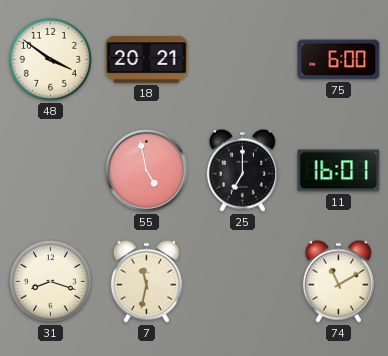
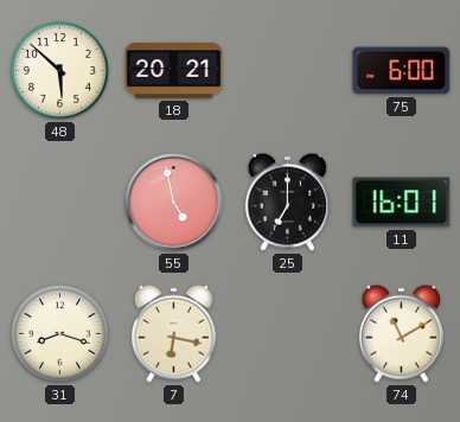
48: 3:51 -> 5:52
7: 11:32 -> 6:17
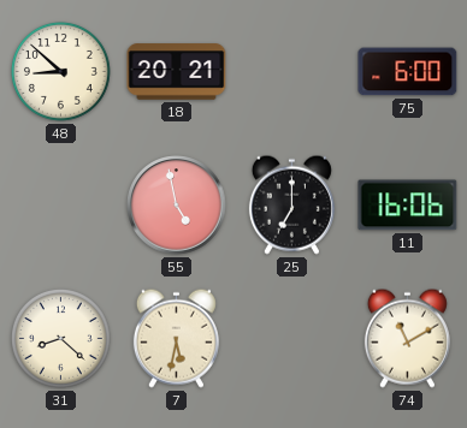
48: 5:52 -> 8:52
11: 16:01 -> 16:06
31: 8:18 -> 8:22
7: 6:17 -> 5:32
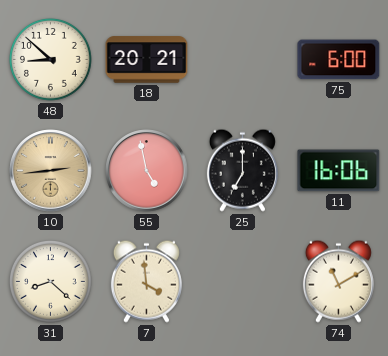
10: none -> 2:44
7: 5:32 -> 3:59
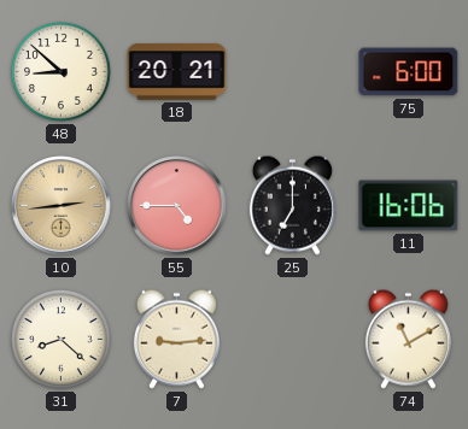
55: 4:58 -> 4:45
7: 3:59 -> 9:14
